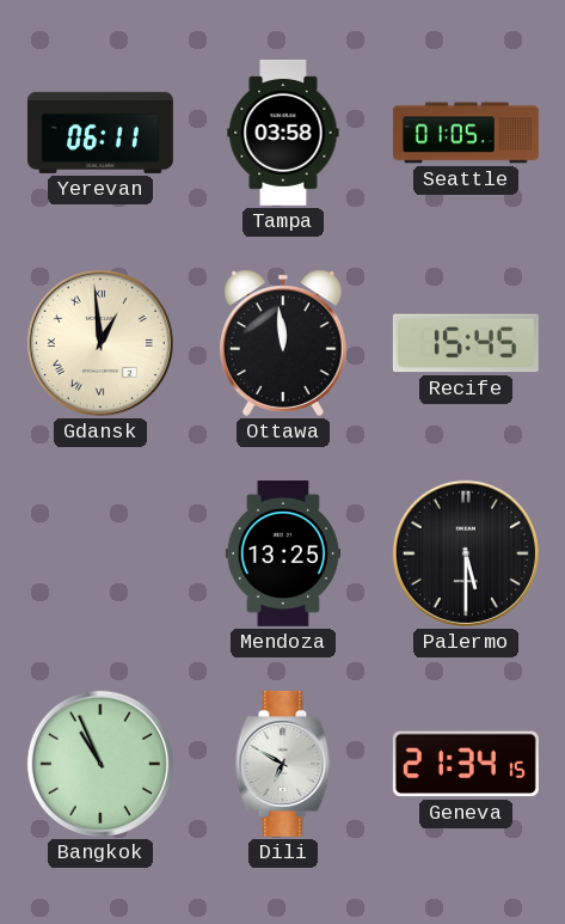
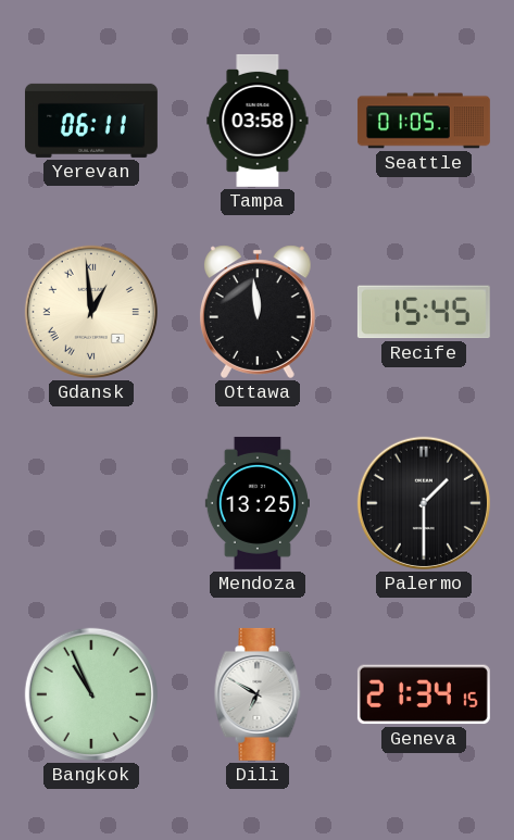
Palermo: 5:30 -> 1:30
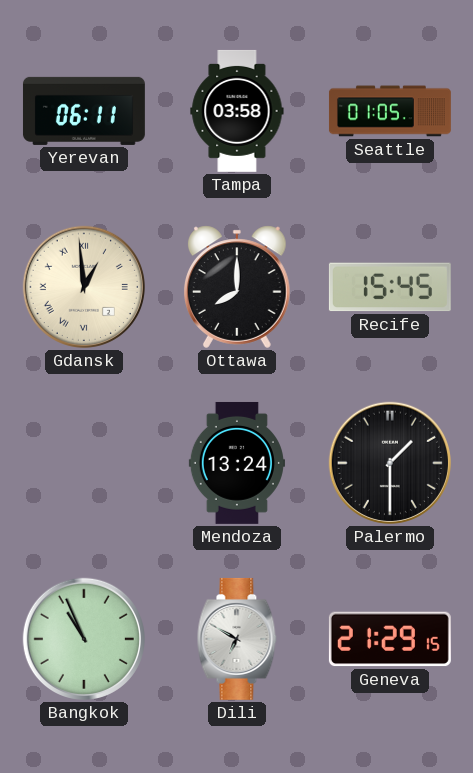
Ottawa: 11:59 -> 8:00
Mendoza: 13:25 -> 13:24
Geneva: 21:34 -> 21:29
